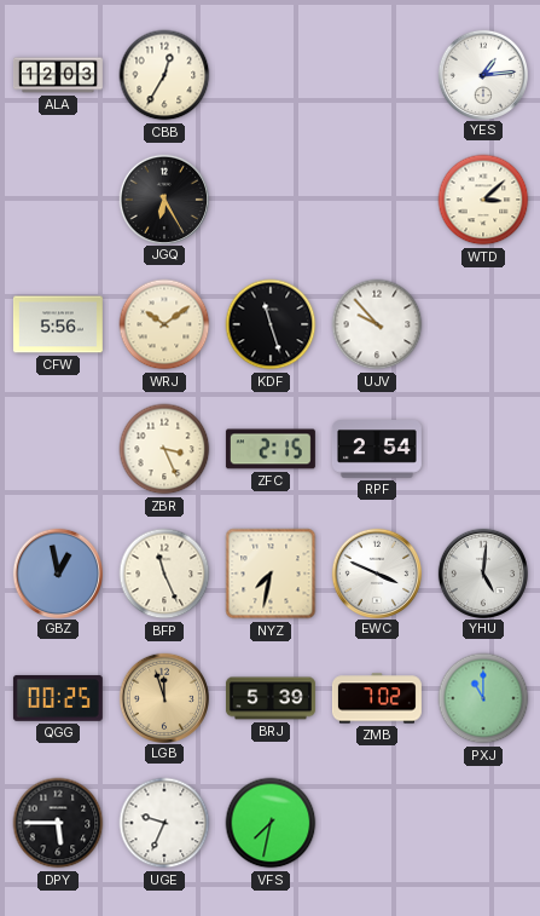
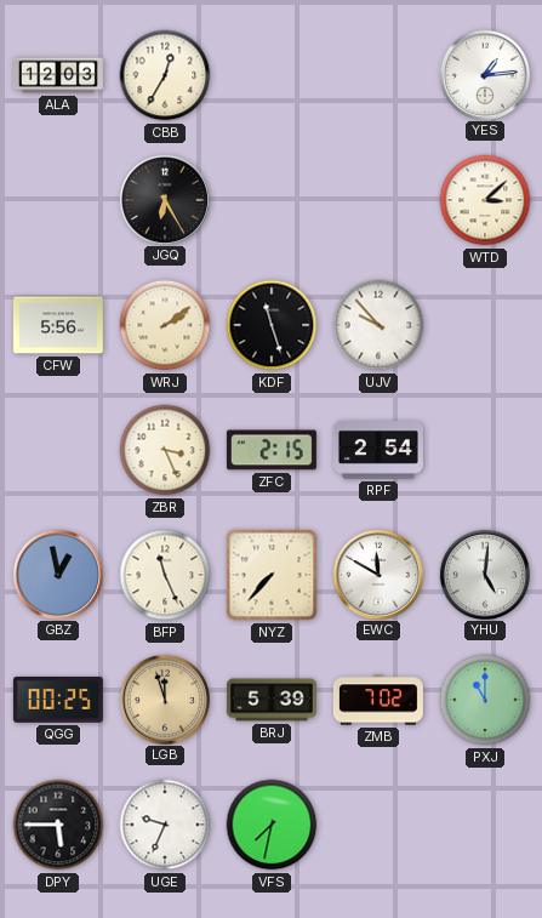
WRJ: 10:09 -> 2:09
NYZ: 7:32 -> 7:37
EWC: 3:49 -> 11:50
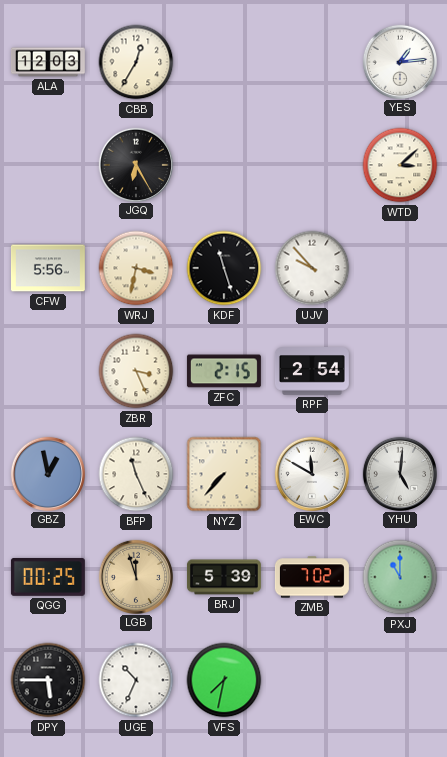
WRJ: 2:09 -> 3:32
UGE: 9:34 -> 10:34
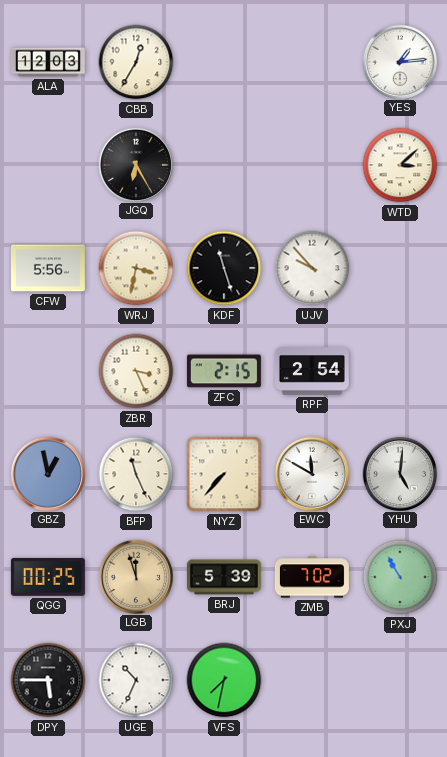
PXJ: 11:00 -> 10:55
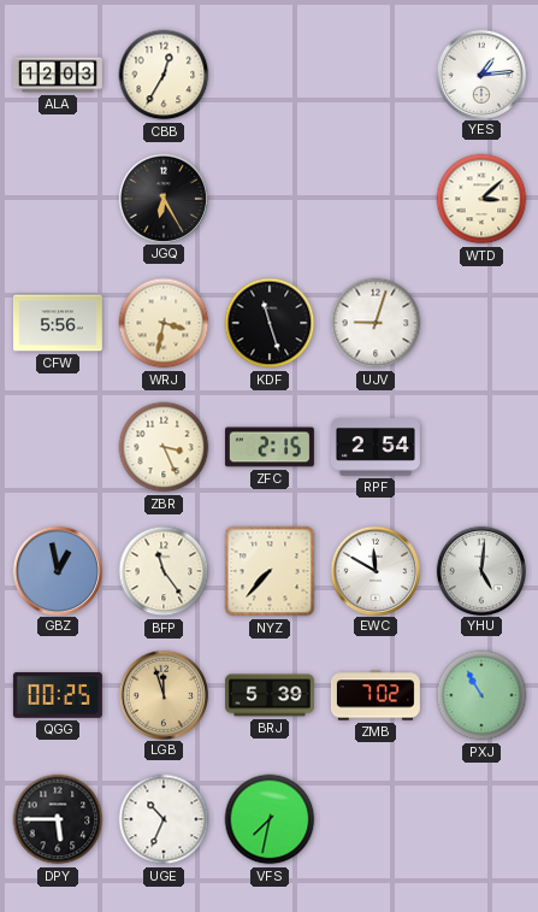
UJV: 9:53 -> 9:03
BFP: 11:26 -> 11:24
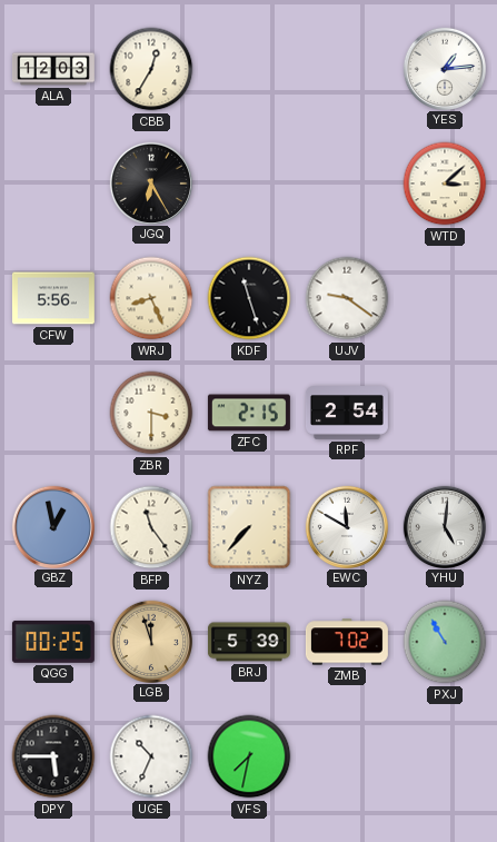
WRJ: 3:32 -> 8:26
UJV: 9:03 -> 9:21
ZBR: 3:26 -> 3:30
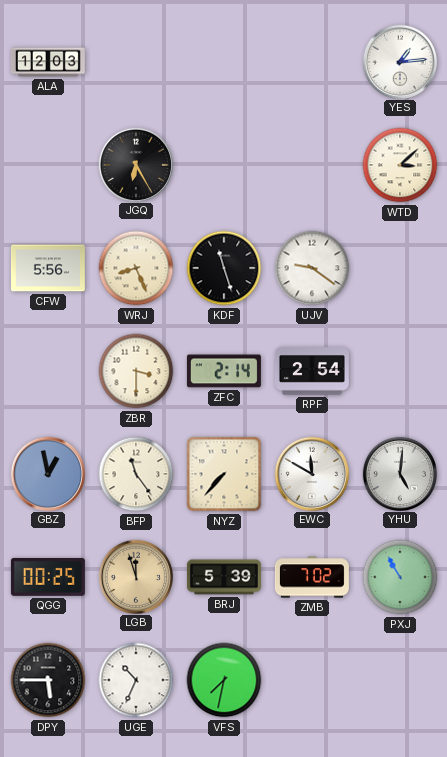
CBB: 12:35 -> none
ZFC: 2:15 -> 2:14
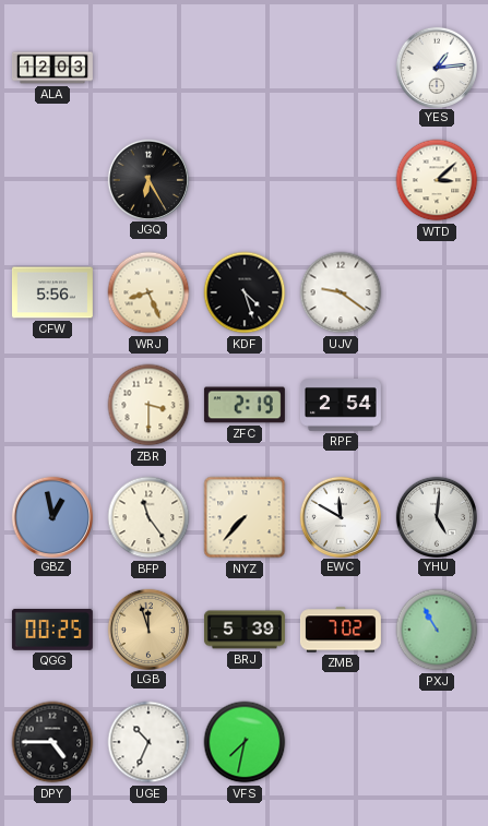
KDF: 11:27 -> 4:27
ZFC: 2:14 -> 2:19
DPY: 5:45 -> 4:45
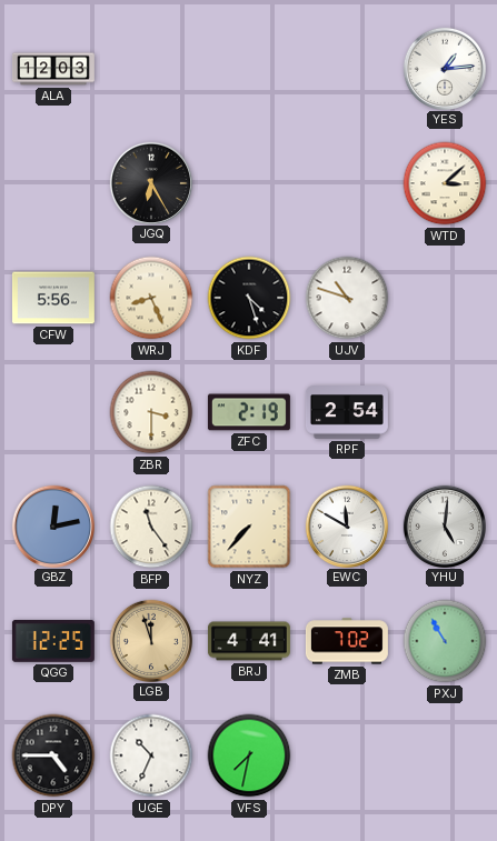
UJV: 9:21 -> 10:48
GBZ: 12:58 -> 12:13
QGG: 00:25 -> 12:25
BRJ: 5:39 -> 4:41
